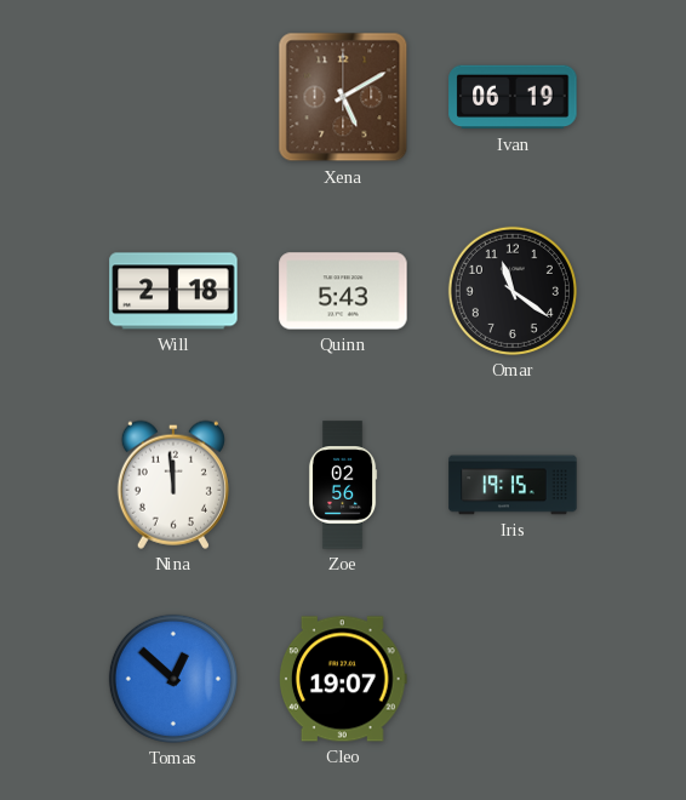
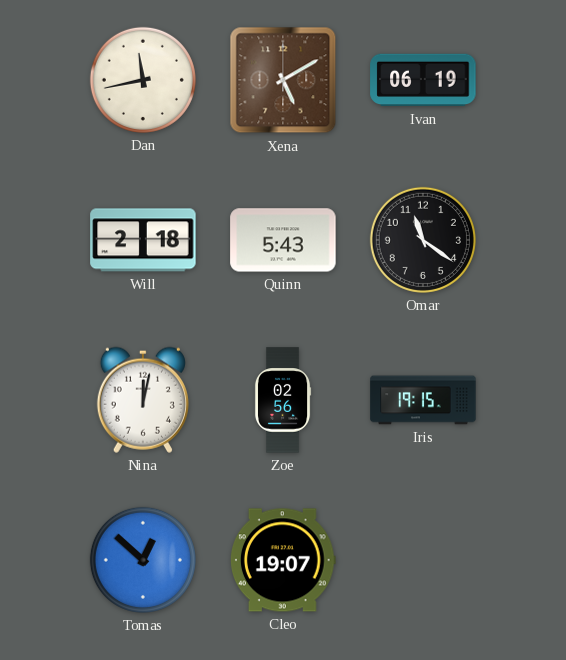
Dan: none -> 11:43
Nina: 11:59 -> 12:02
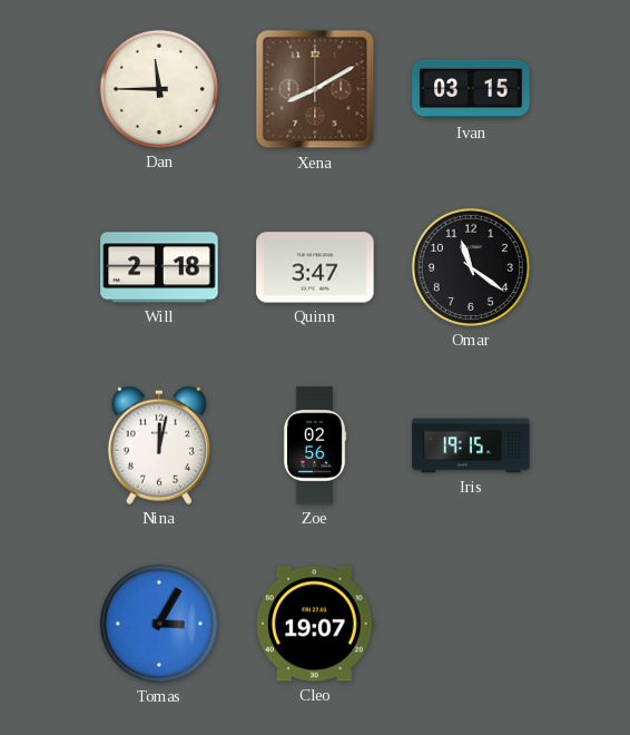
Dan: 11:43 -> 11:45
Xena: 5:10 -> 8:10
Ivan: 06:19 -> 03:15
Quinn: 5:43 -> 3:47
Tomas: 12:52 -> 3:05
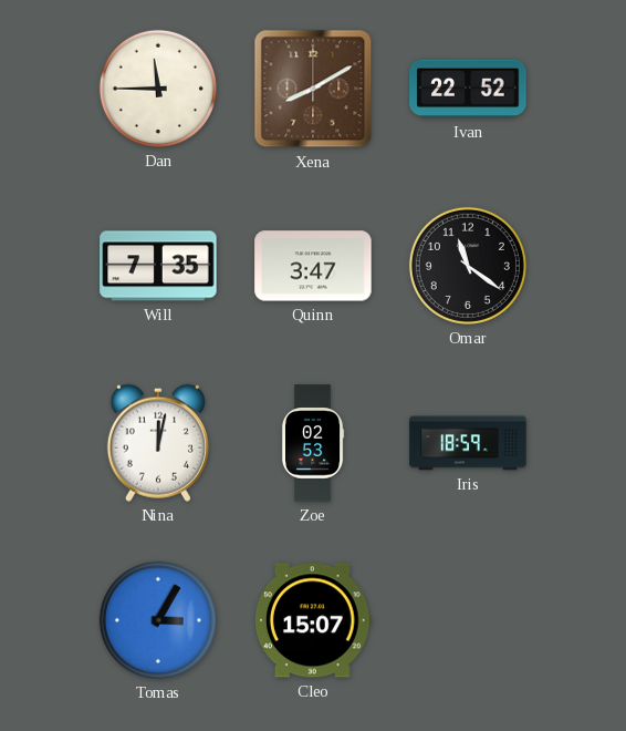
Ivan: 03:15 -> 22:52
Will: 2:18 -> 7:35
Zoe: 02:56 -> 02:53
Iris: 19:15 -> 18:59
Cleo: 19:07 -> 15:07
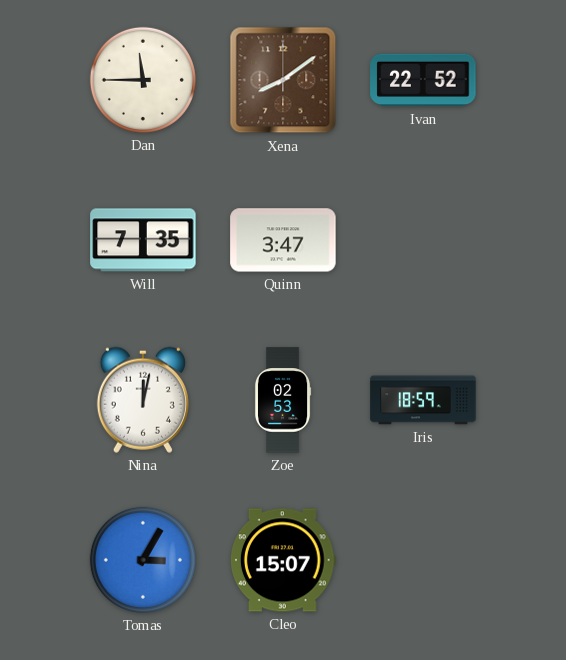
Xena: 8:10 -> 8:09
Omar: 11:21 -> none
